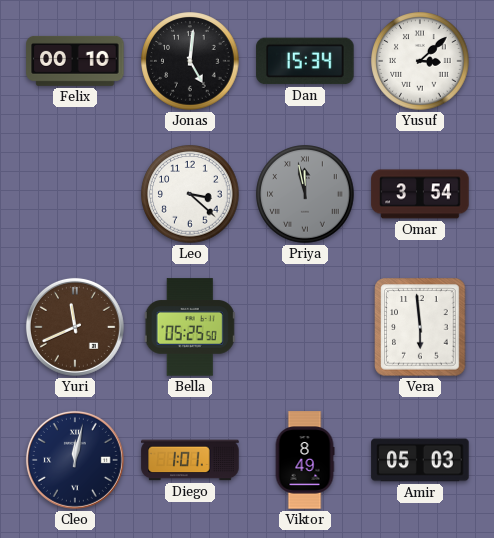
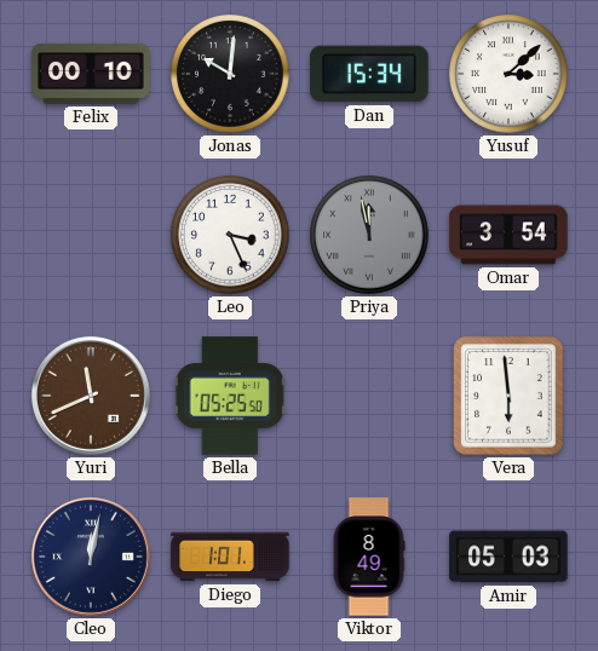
Jonas: 5:01 -> 10:01
Leo: 3:22 -> 3:26
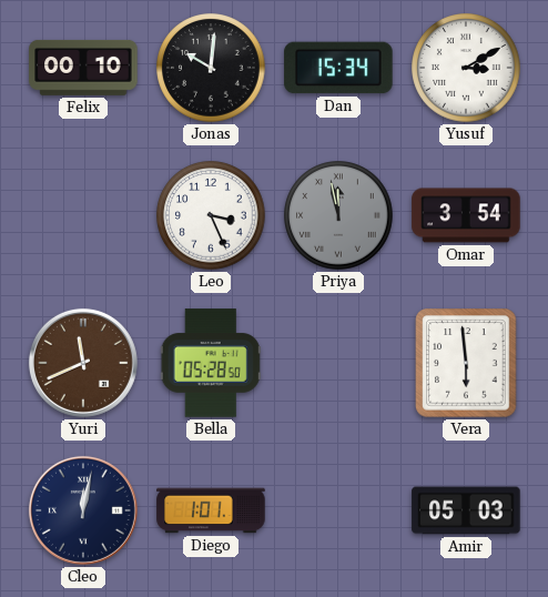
Yusuf: 3:08 -> 3:10
Bella: 05:25 -> 05:28
Viktor: 8:49 -> none
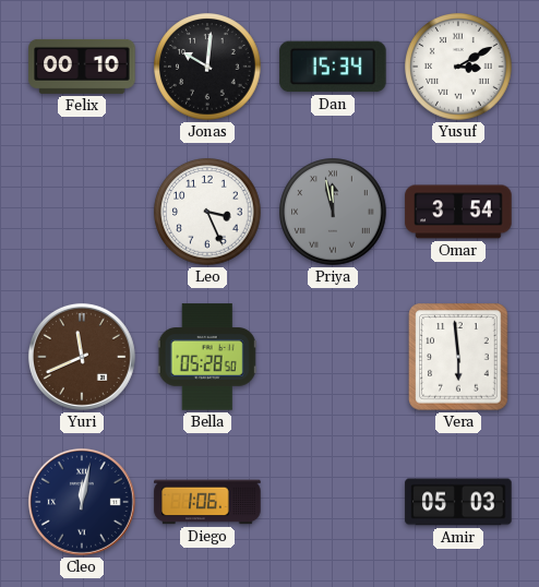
Diego: 1:01 -> 1:06
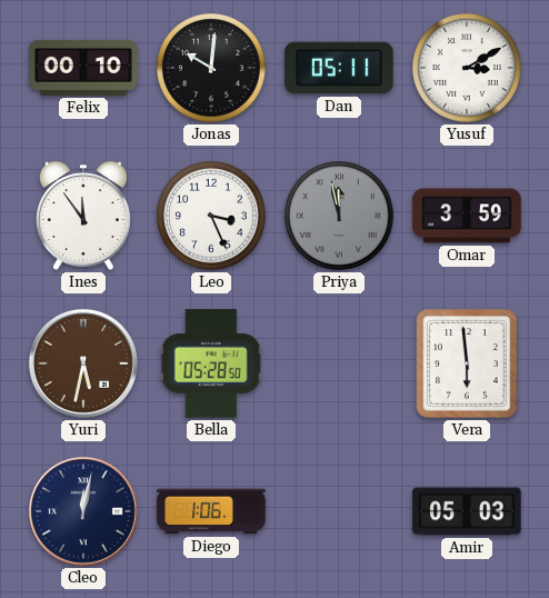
Dan: 15:34 -> 05:11
Ines: none -> 11:54
Omar: 3:54 -> 3:59
Yuri: 11:41 -> 5:32
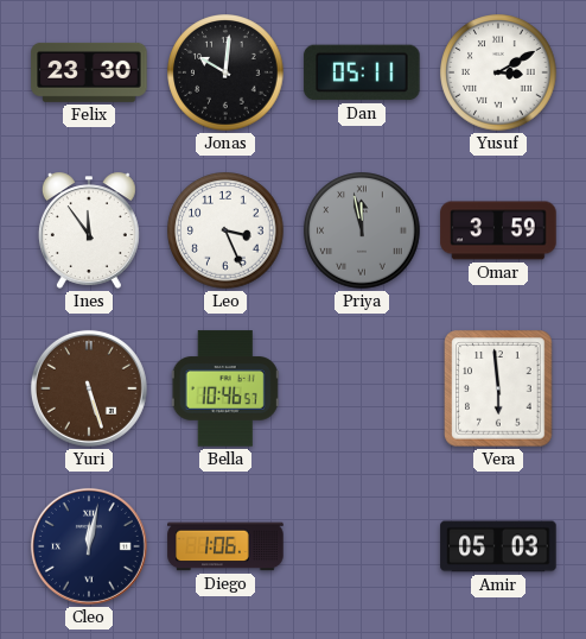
Felix: 00:10 -> 23:30
Yuri: 5:32 -> 5:27
Bella: 05:28 -> 10:46
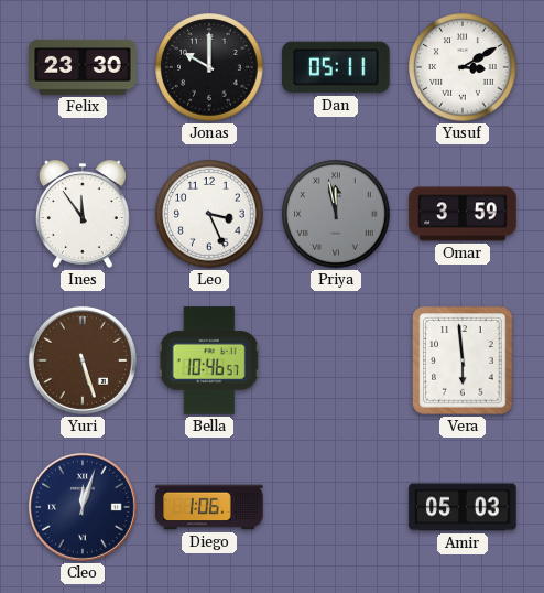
Jonas: 10:01 -> 10:00
Cleo: 12:02 -> 12:03
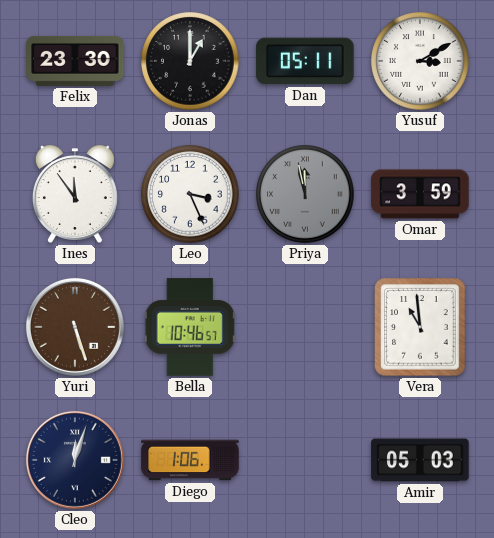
Jonas: 10:00 -> 1:00
Vera: 5:59 -> 10:59
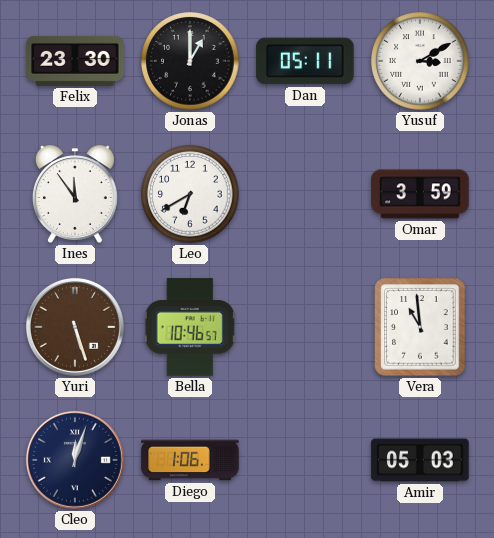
Leo: 3:26 -> 6:40
Priya: 11:58 -> none
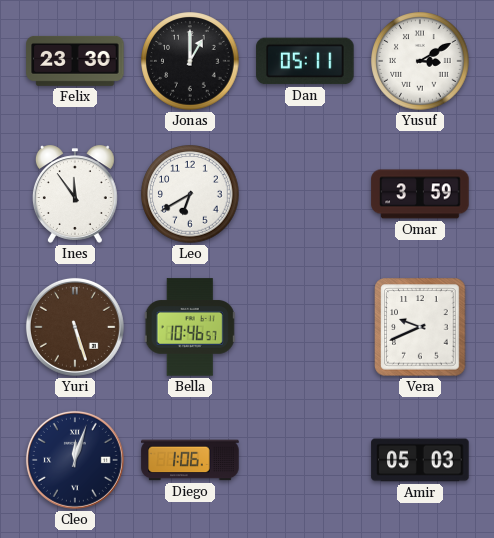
Vera: 10:59 -> 9:41
